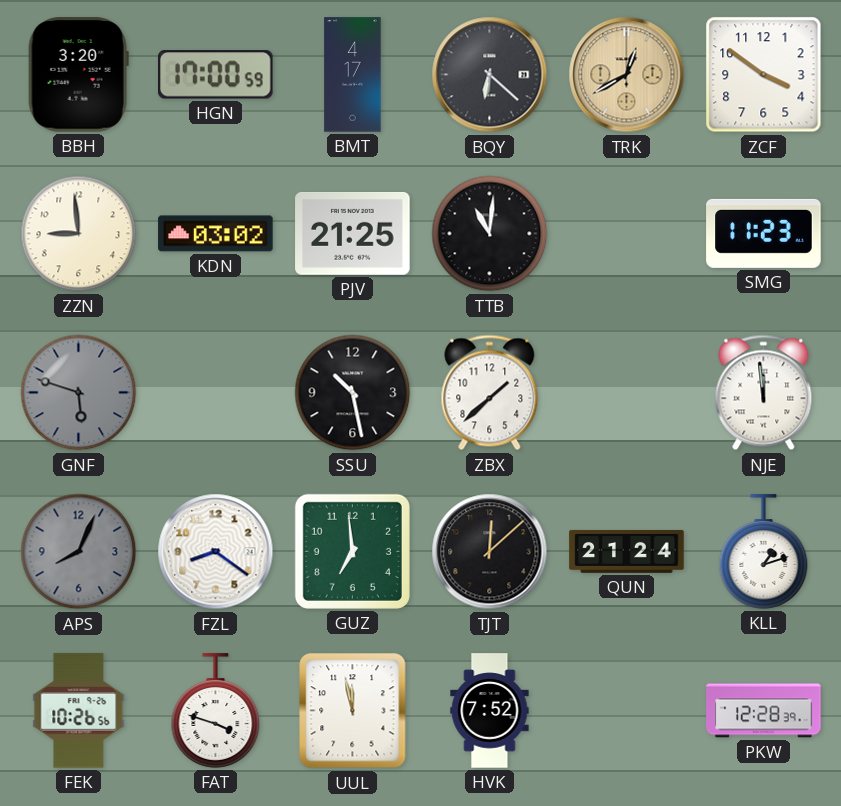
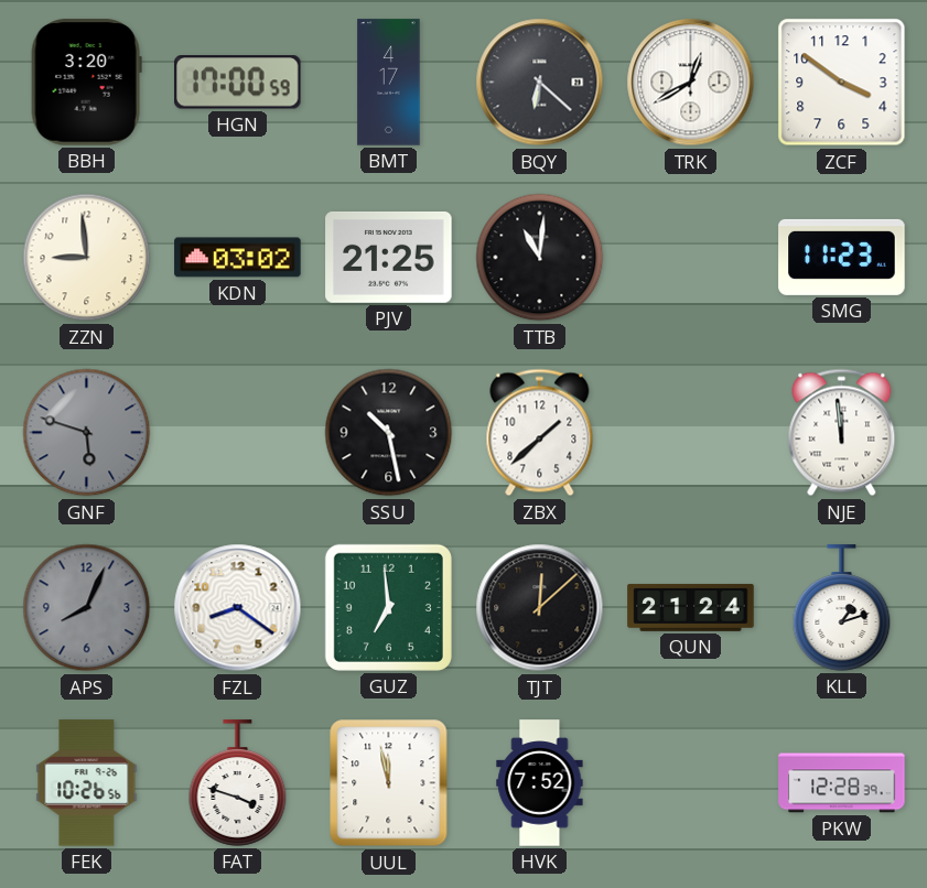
TRK dial: champagne -> white
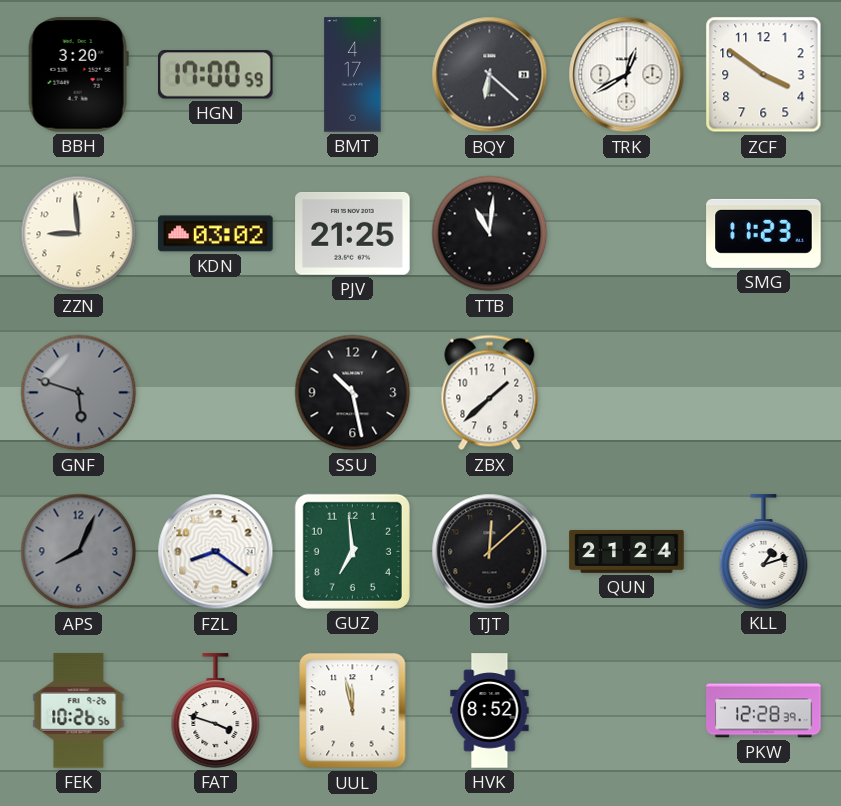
NJE: 11:59 -> none
HVK: 7:52 -> 8:52
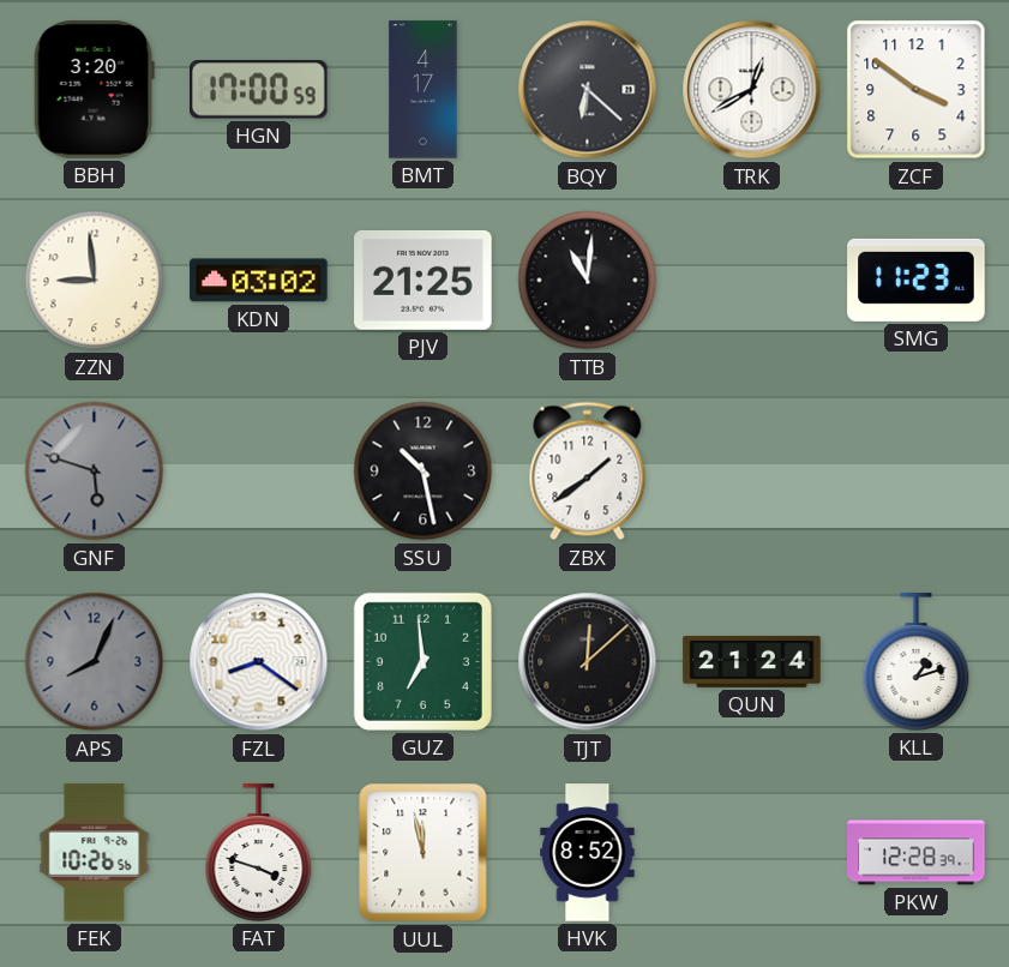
ZBX: 1:38 -> 1:39
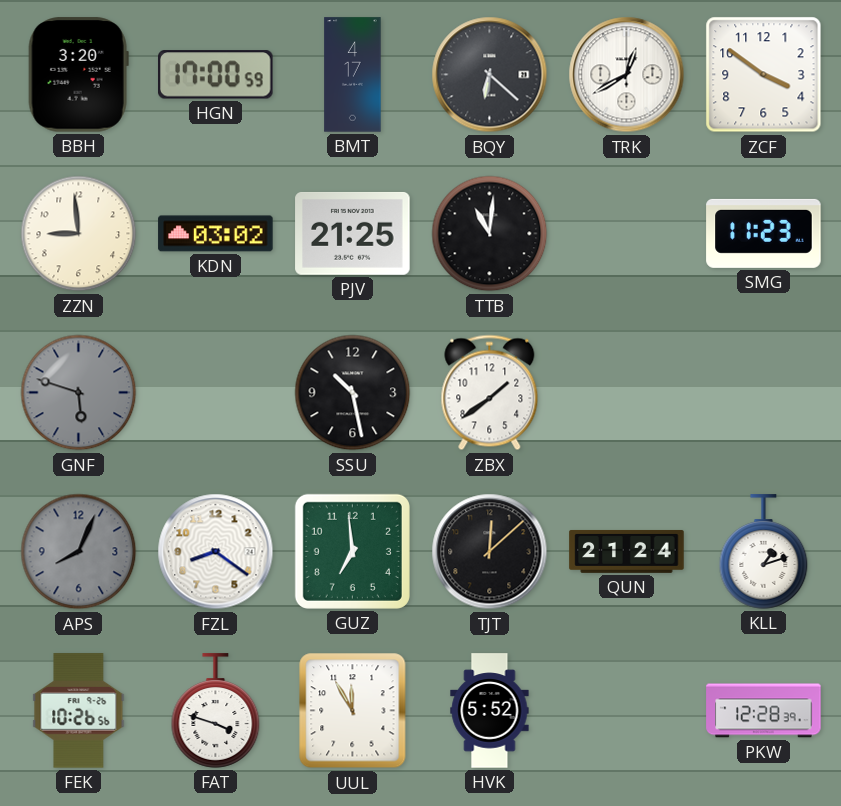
UUL: 11:58 -> 11:55
HVK: 8:52 -> 5:52
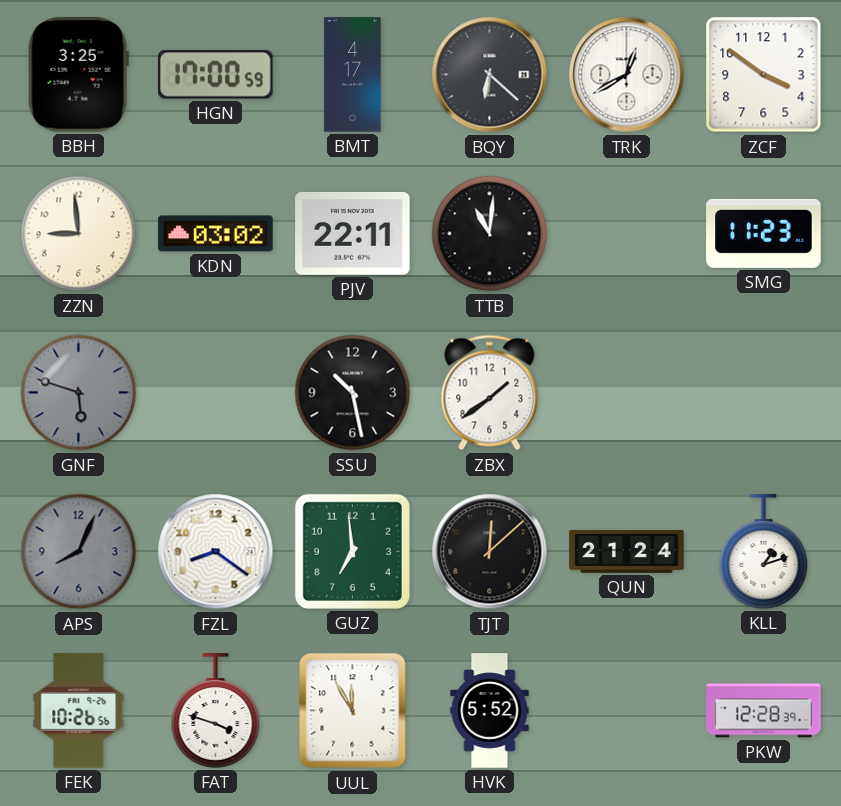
BBH: 3:20 -> 3:25
PJV: 21:25 -> 22:11
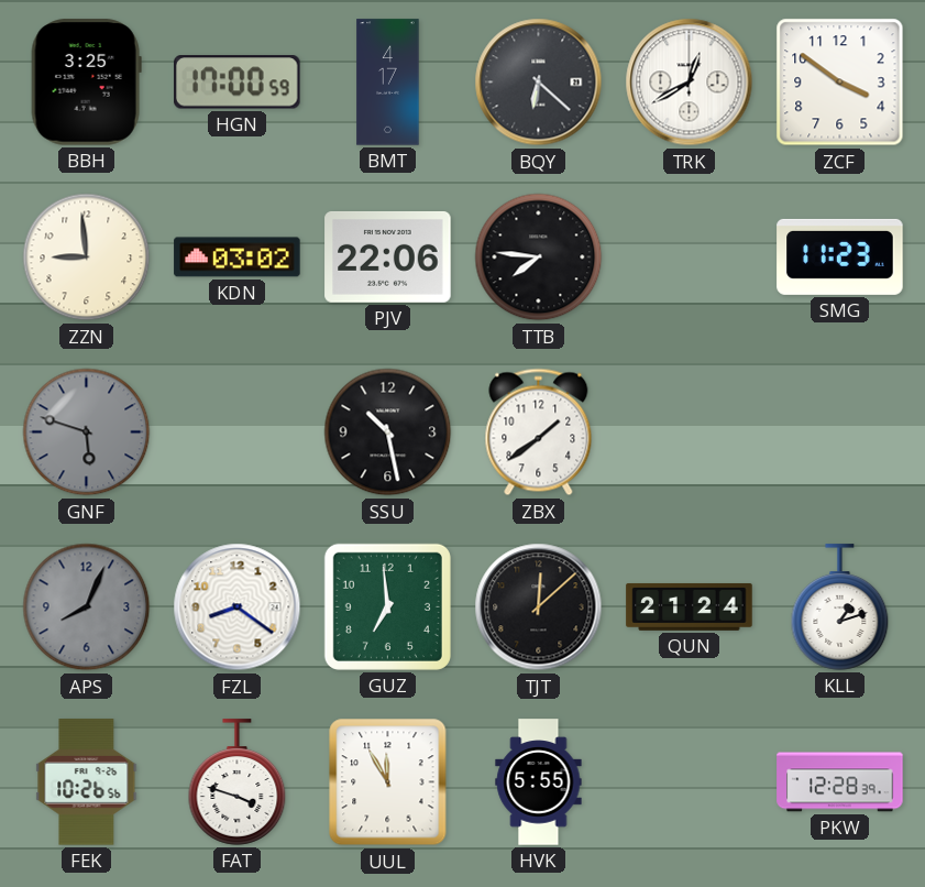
PJV: 22:11 -> 22:06
TTB: 11:01 -> 7:46
HVK: 5:52 -> 5:55
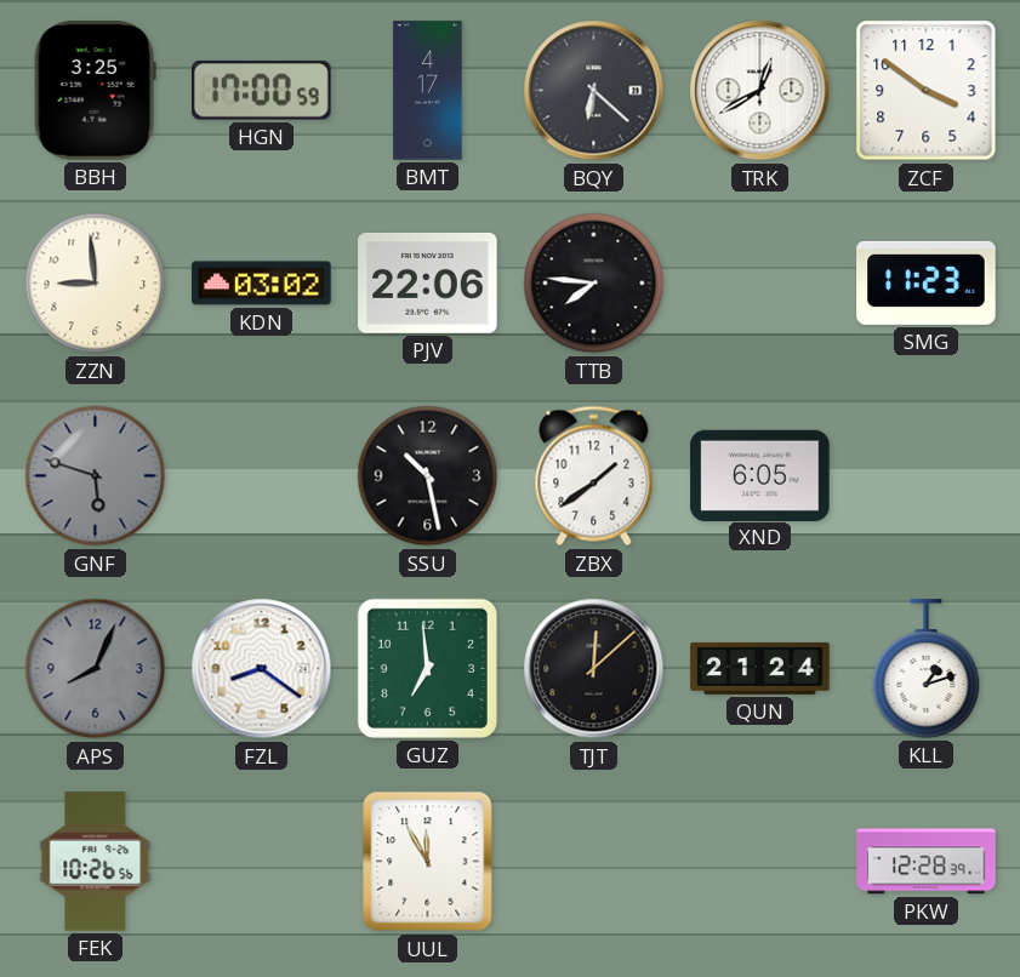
XND: none -> 6:05
FAT: 3:48 -> none
HVK: 5:55 -> none
